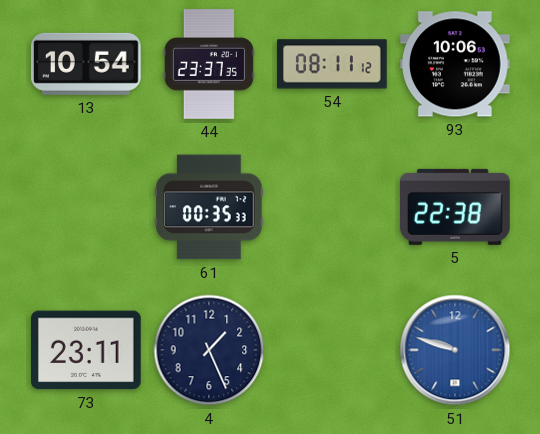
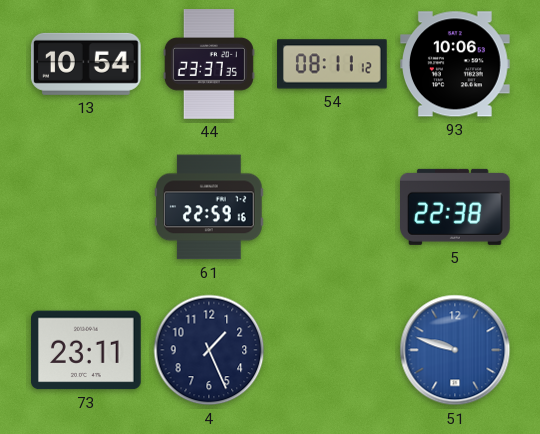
61: 00:35 -> 22:59
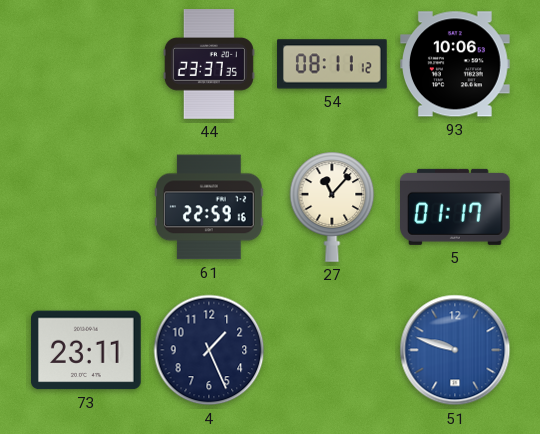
13: 10:54 -> none
27: none -> 11:07
5: 22:38 -> 01:17
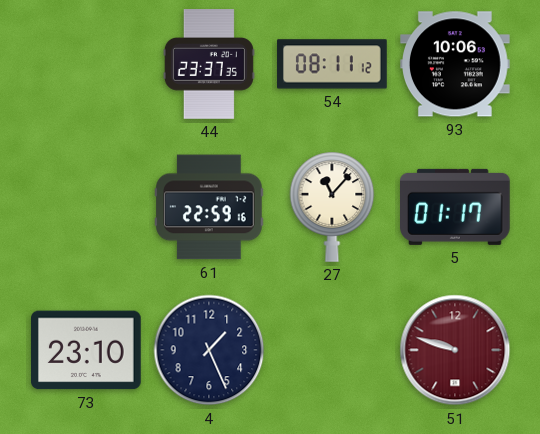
73: 23:11 -> 23:10
51 dial: blue -> burgundy
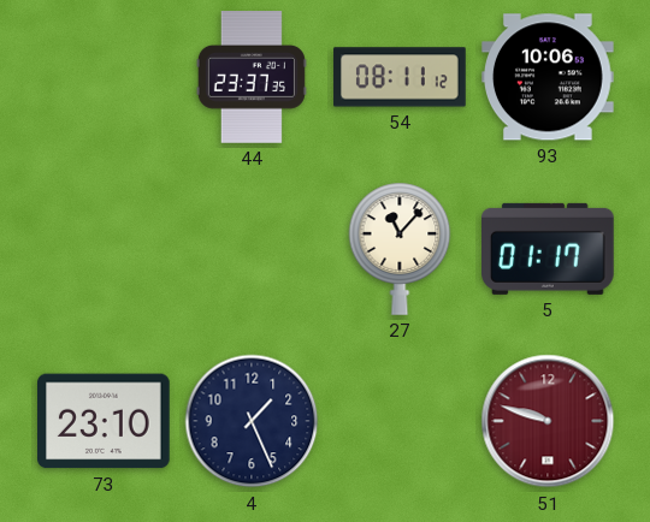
61: 22:59 -> none
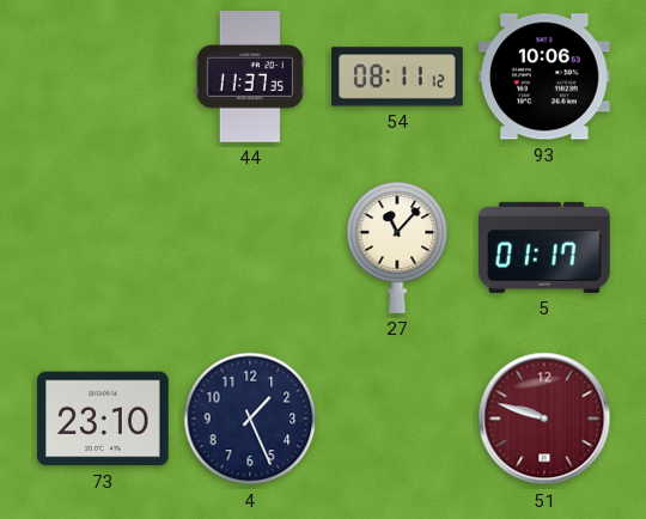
44: 23:37 -> 11:37
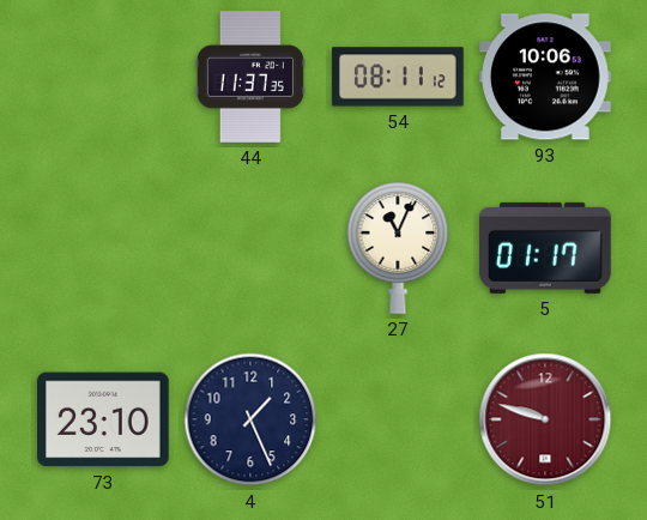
27: 11:07 -> 11:04
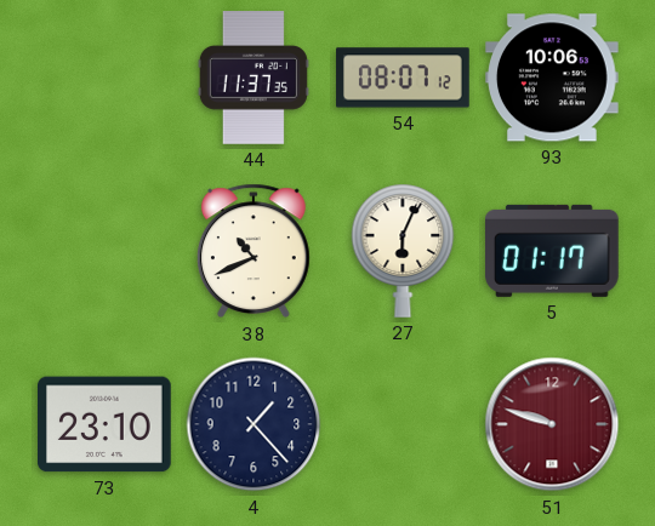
54: 08:11 -> 08:07
38: none -> 10:41
27: 11:04 -> 6:04
4: 1:26 -> 1:23
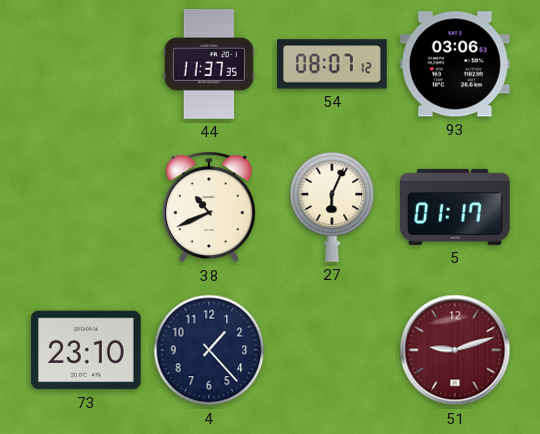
93: 10:06 -> 03:06
51: 9:48 -> 9:12
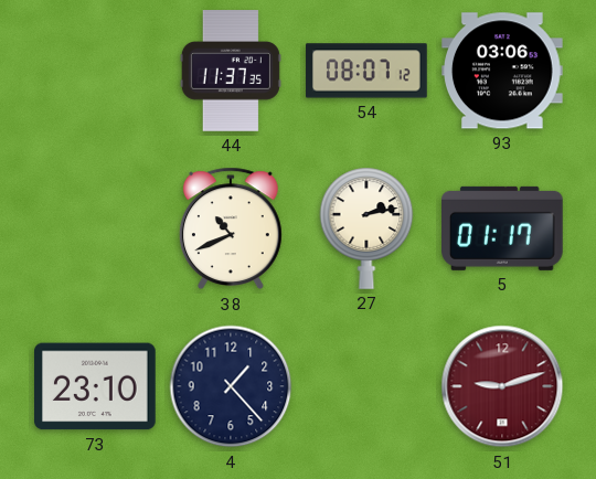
27: 6:04 -> 2:13
